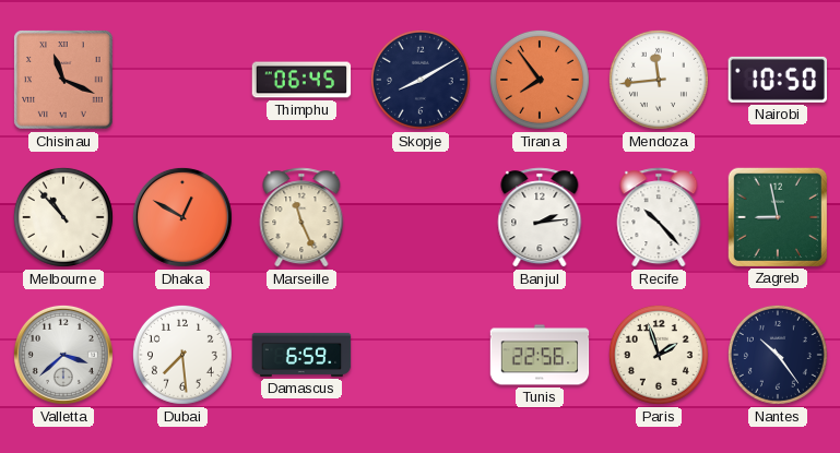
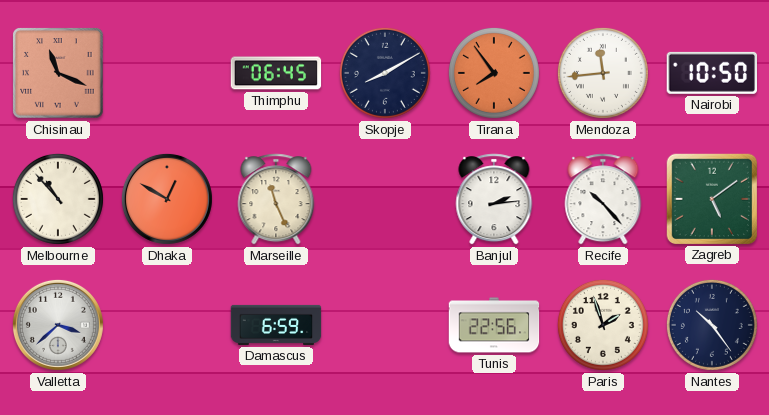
Zagreb: 8:58 -> 5:09
Dubai: 7:29 -> none
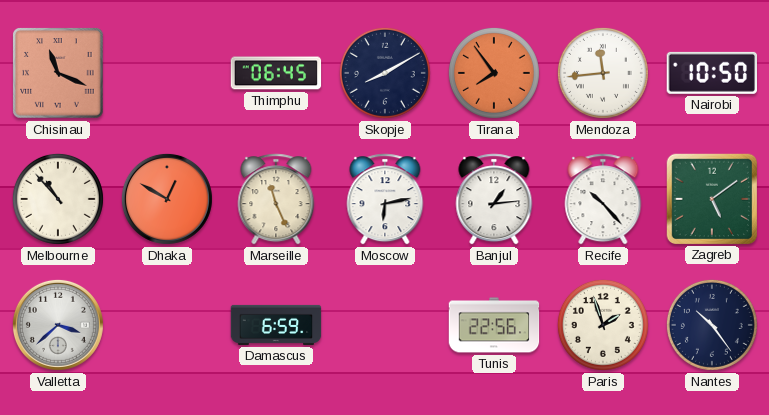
Moscow: none -> 6:13
Banjul: 2:14 -> 1:14
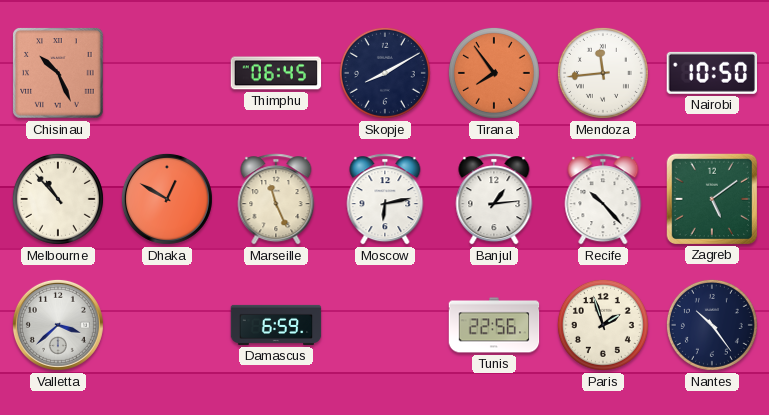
Chisinau: 11:19 -> 10:26
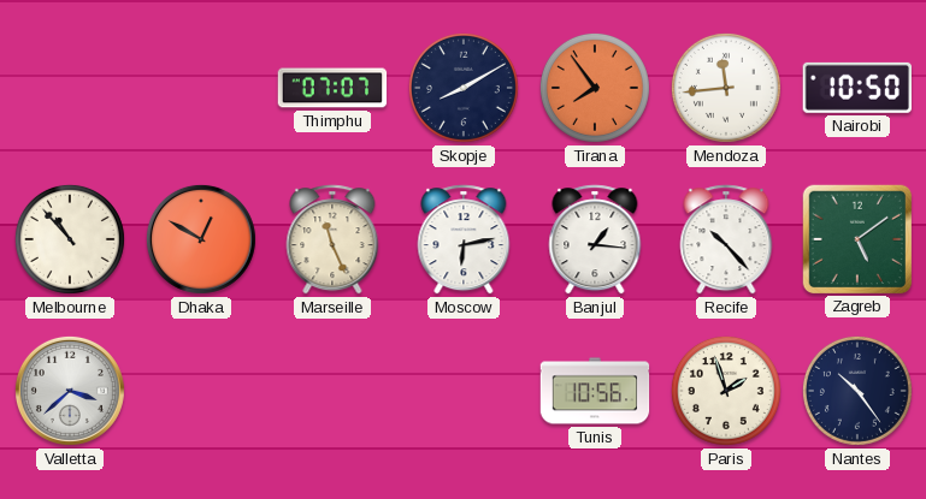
Chisinau: 10:26 -> none
Thimphu: 06:45 -> 07:07
Banjul: 1:14 -> 1:16
Damascus: 6:59 -> none
Tunis: 22:56 -> 10:56
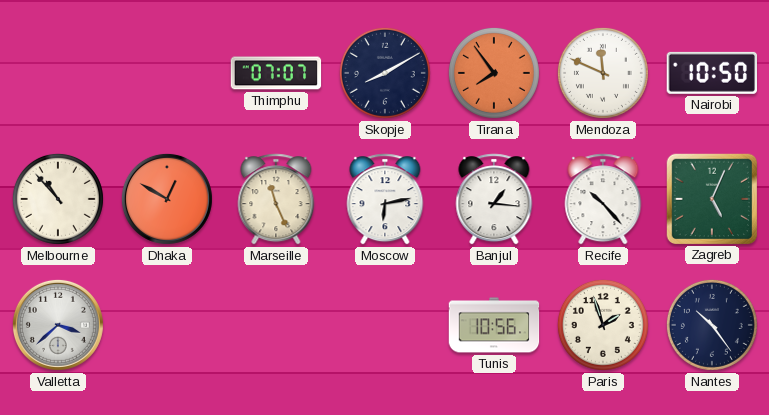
Mendoza: 11:44 -> 11:49
Zagreb: 5:09 -> 5:04
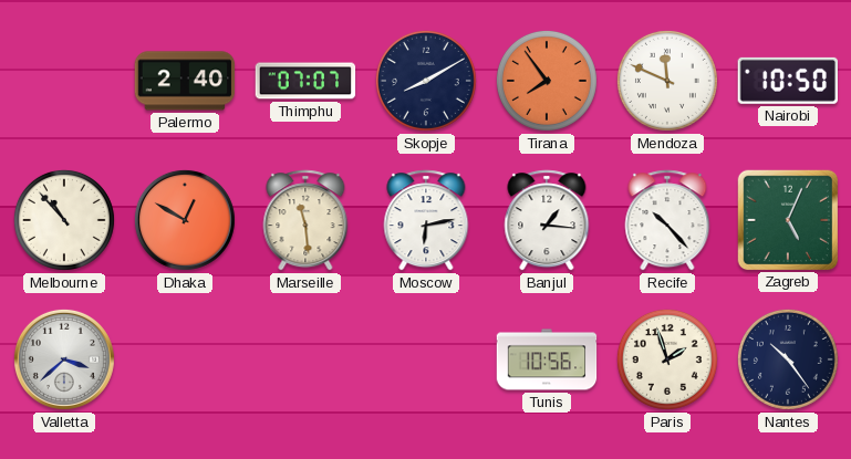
Palermo: none -> 2:40
Marseille: 11:26 -> 11:29
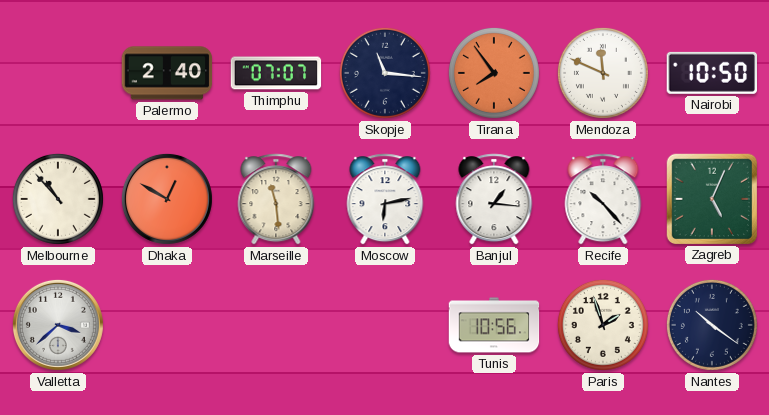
Skopje: 8:10 -> 11:16
Nantes: 10:24 -> 10:21
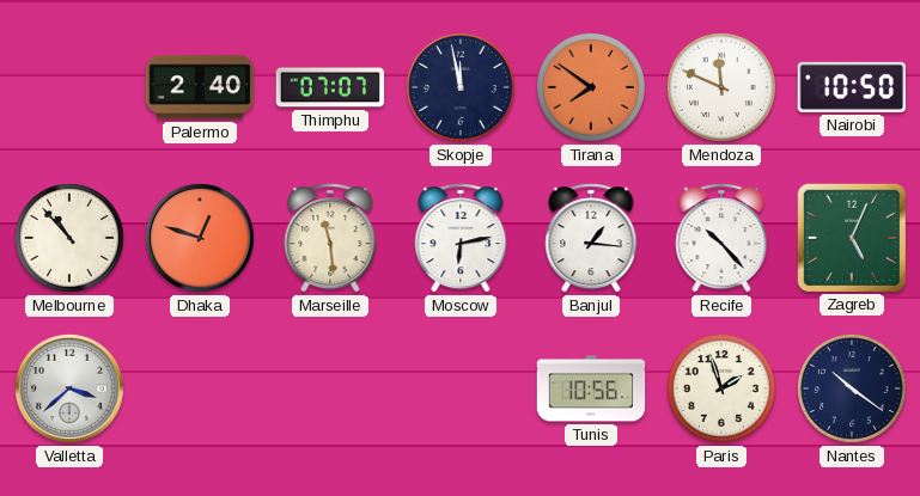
Skopje: 11:16 -> 11:58
Tirana: 7:54 -> 7:51
Dhaka: 12:50 -> 12:48
